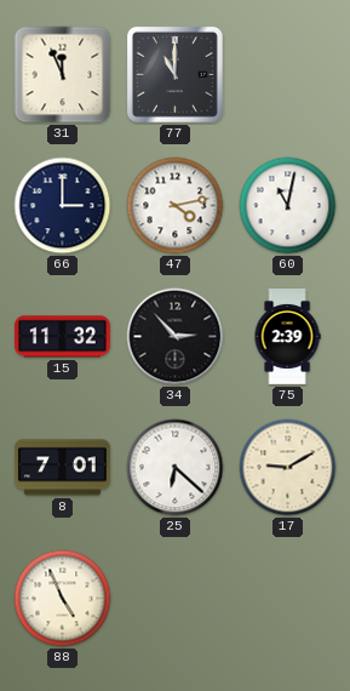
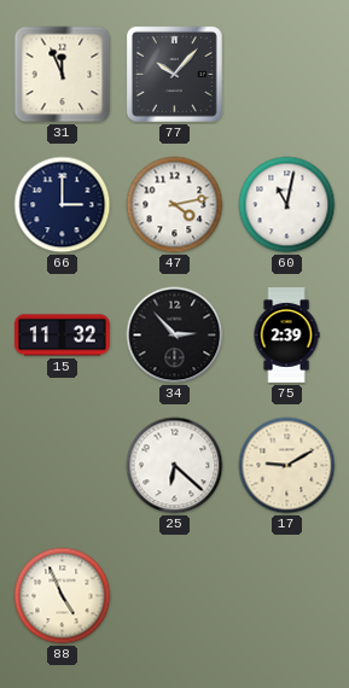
77: 11:00 -> 10:07
8: 7:01 -> none
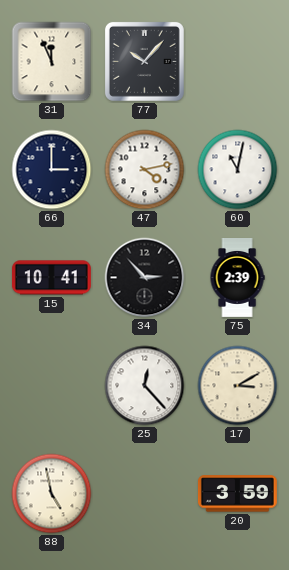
15: 11:32 -> 10:41
25: 6:22 -> 12:23
17: 9:10 -> 3:10
88: 4:56 -> 4:58
20: none -> 3:59
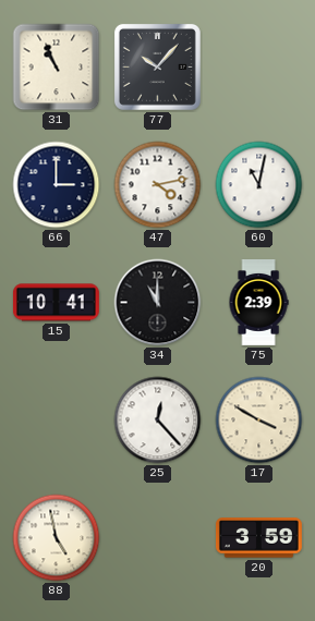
31: 11:56 -> 10:56
34: 2:53 -> 11:00
17: 3:10 -> 3:50
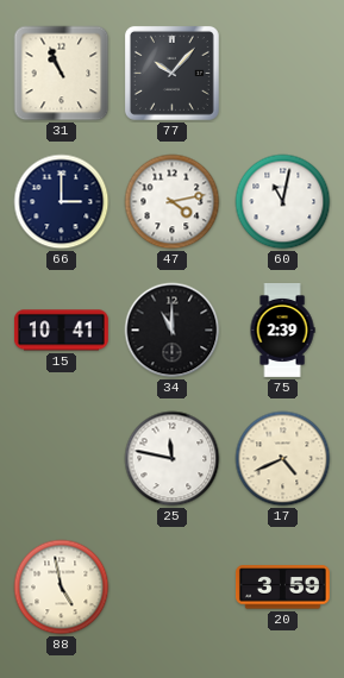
25: 12:23 -> 11:47
17: 3:50 -> 4:41
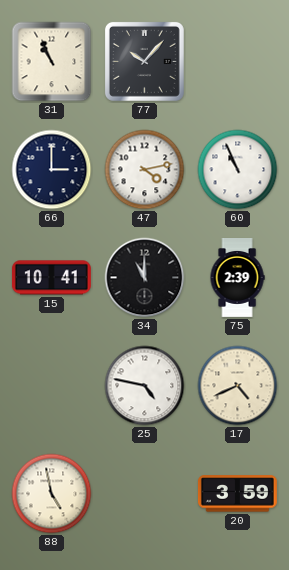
60: 11:02 -> 10:56
25: 11:47 -> 4:47
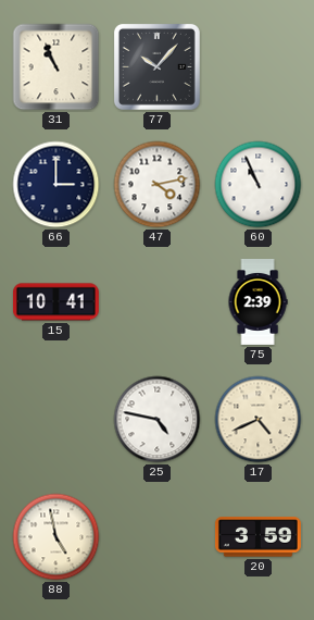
34: 11:00 -> none
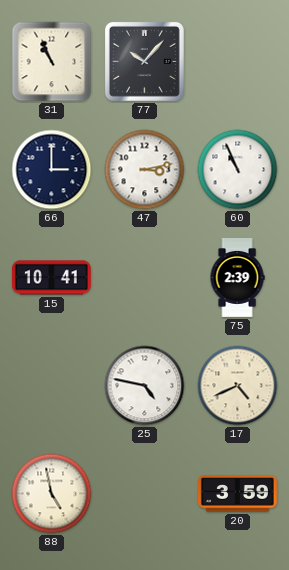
47: 4:13 -> 3:13
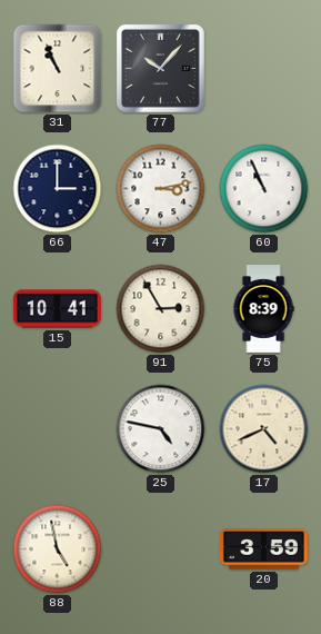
91: none -> 2:55
75: 2:39 -> 8:39
